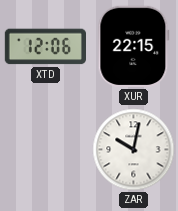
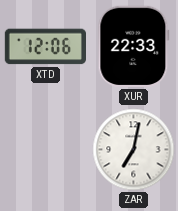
XUR: 22:15 -> 22:33
ZAR: 10:02 -> 7:02
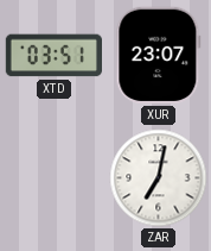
XTD: 12:06 -> 03:51
XUR: 22:33 -> 23:07
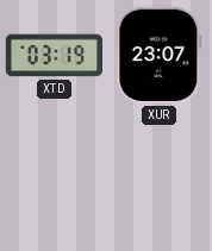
XTD: 03:51 -> 03:19
ZAR: 7:02 -> none
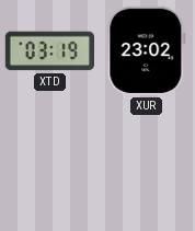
XUR: 23:07 -> 23:02
